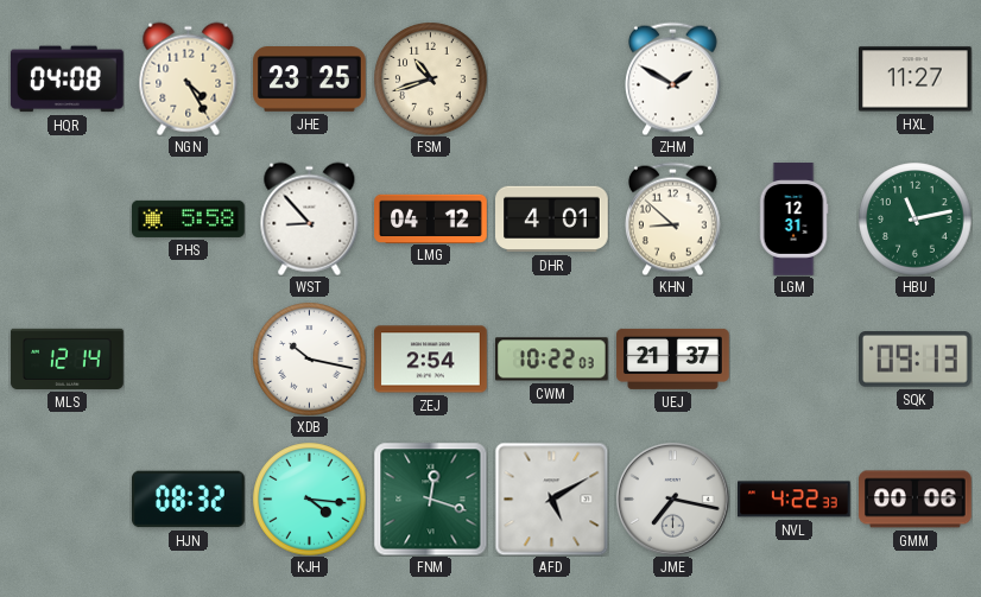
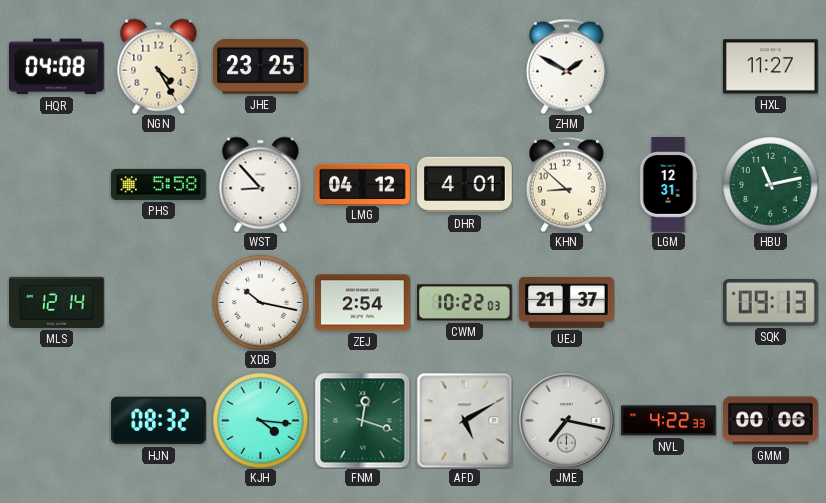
FSM: 10:42 -> none
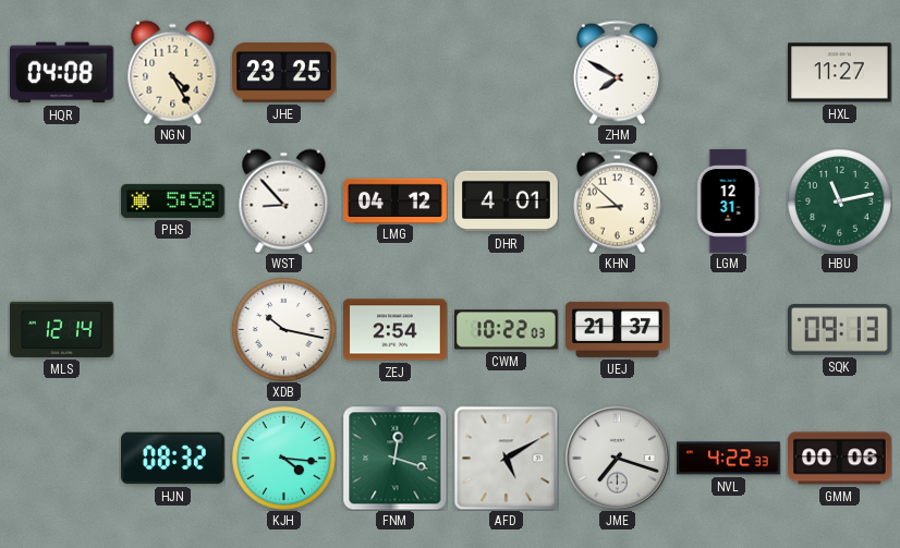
ZHM: 1:50 -> 7:50
JME: 7:17 -> 7:18
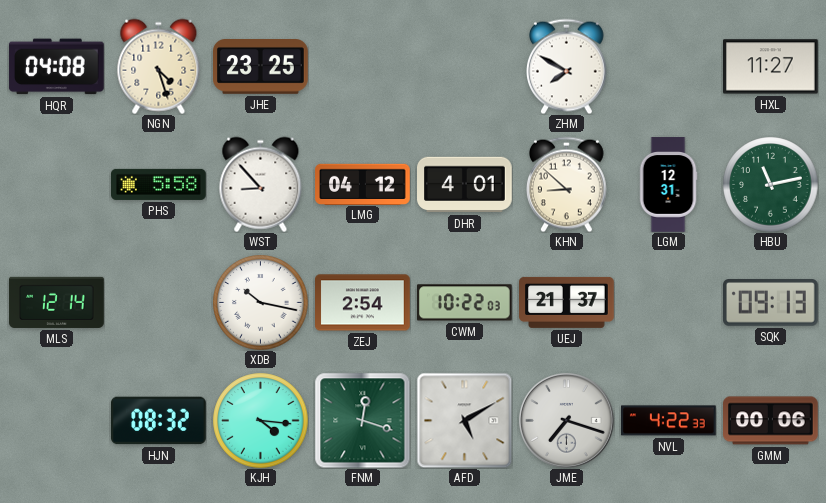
NGN: 4:25 -> 4:27
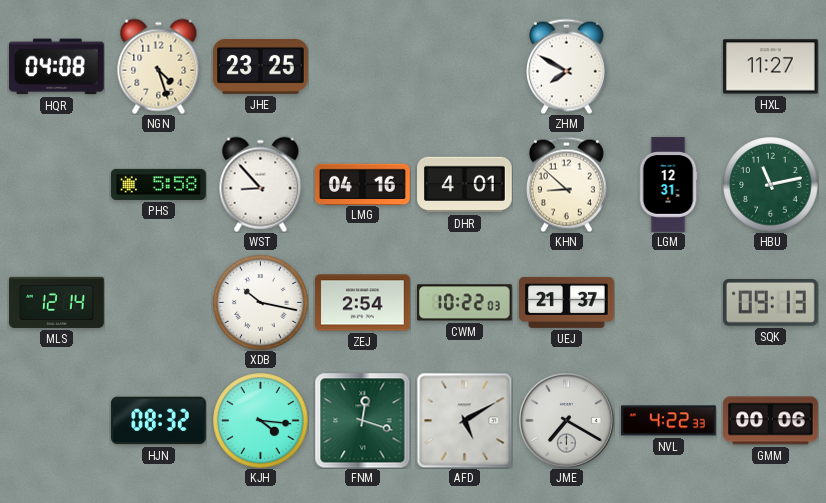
LMG: 04:12 -> 04:16
JME: 7:18 -> 7:20
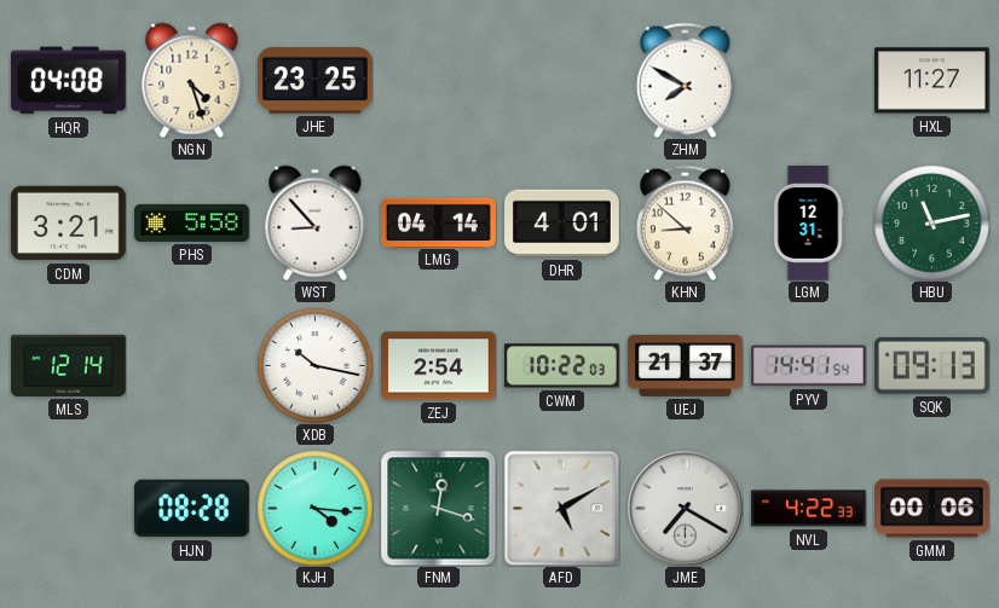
CDM: none -> 3:21
LMG: 04:16 -> 04:14
PYV: none -> 14:41
HJN: 08:32 -> 08:28
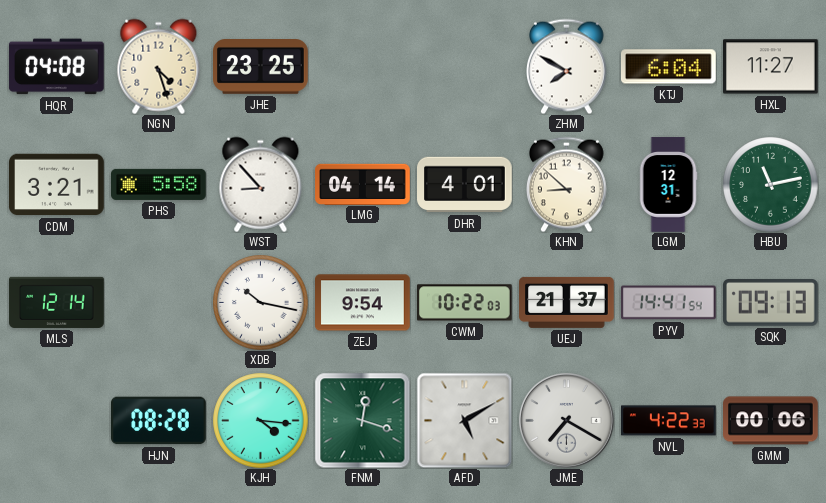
KTJ: none -> 6:04
ZEJ: 2:54 -> 9:54
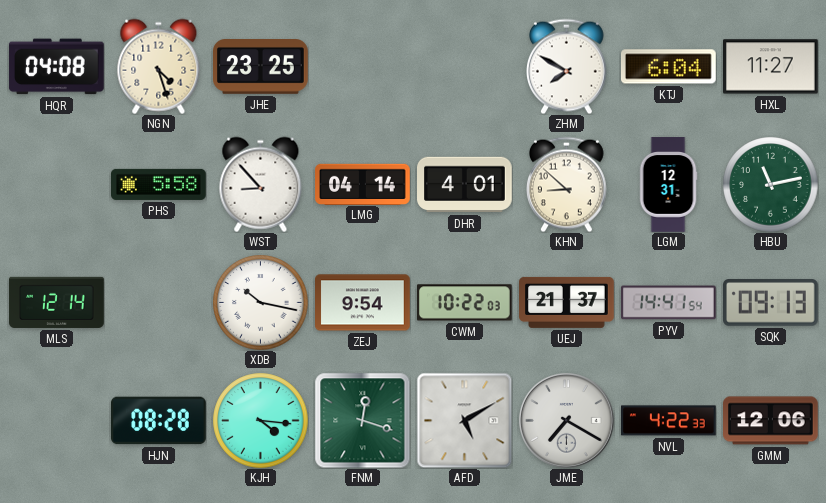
CDM: 3:21 -> none
GMM: 00:06 -> 12:06
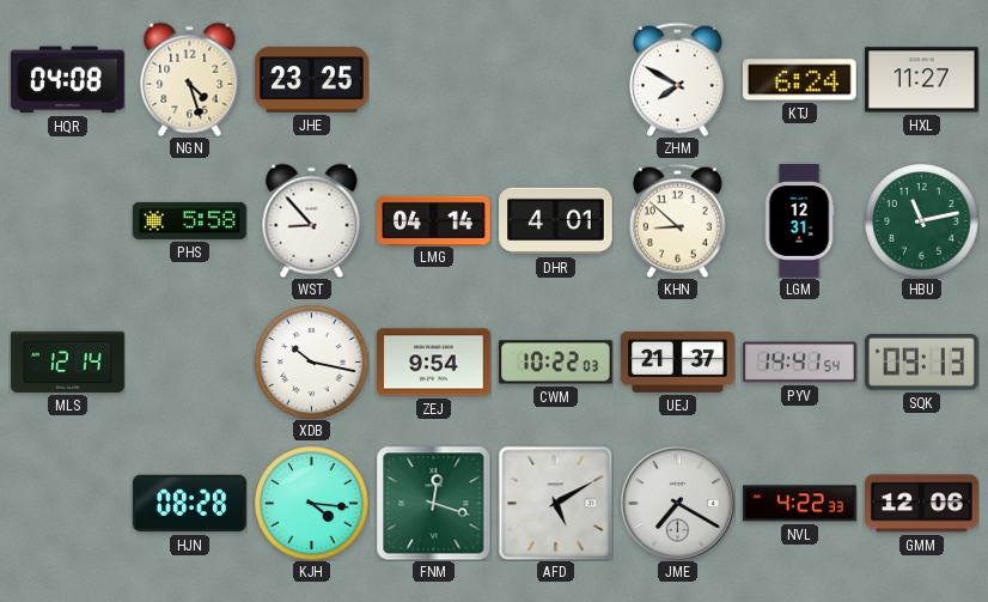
KTJ: 6:04 -> 6:24
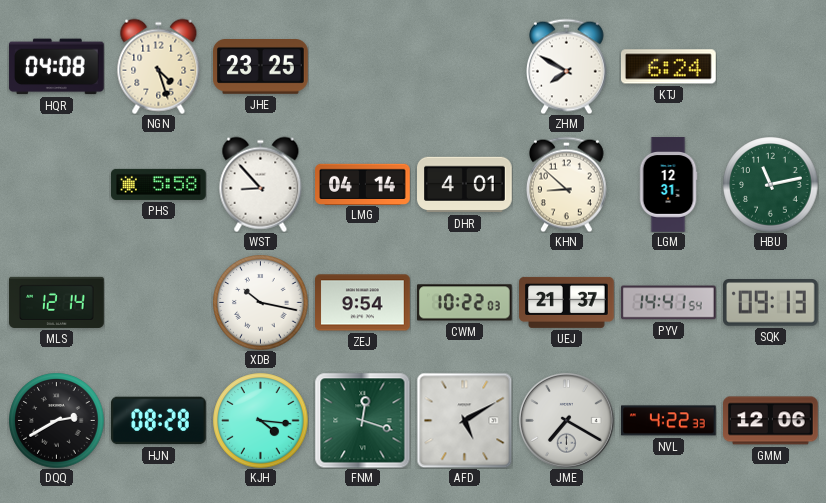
HXL: 11:27 -> none
DQQ: none -> 2:40
